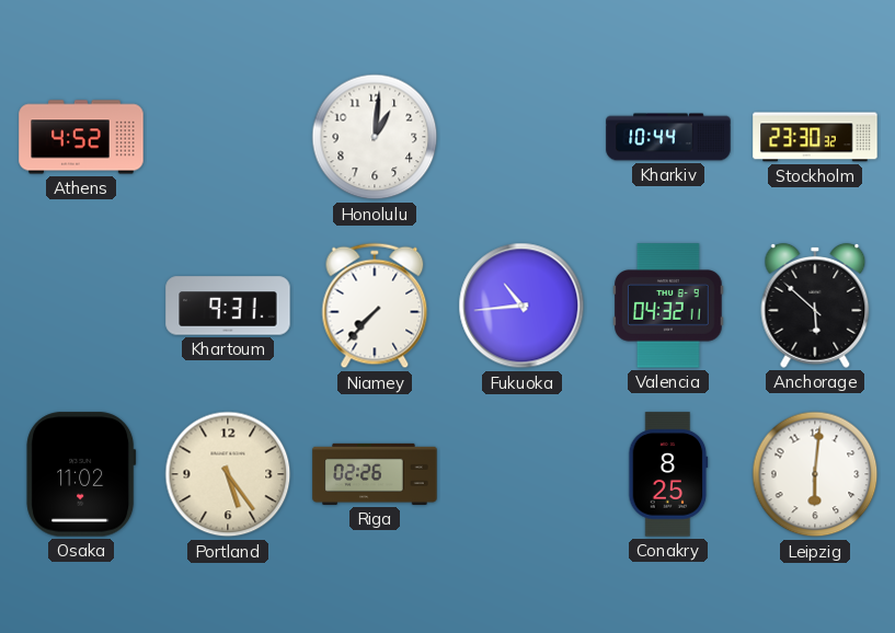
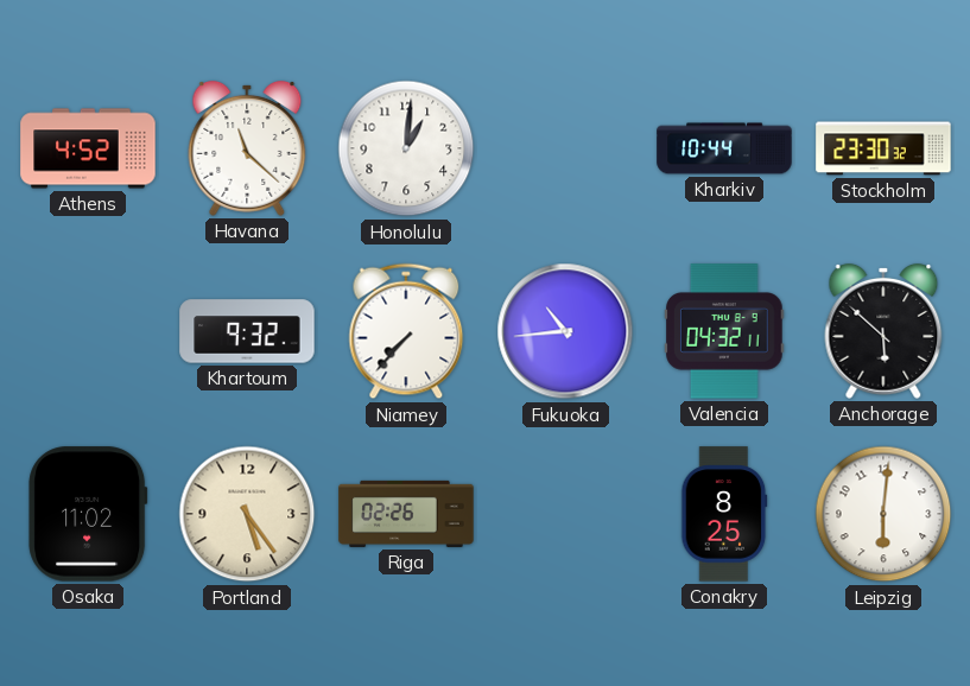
Havana: none -> 11:22
Khartoum: 9:31 -> 9:32
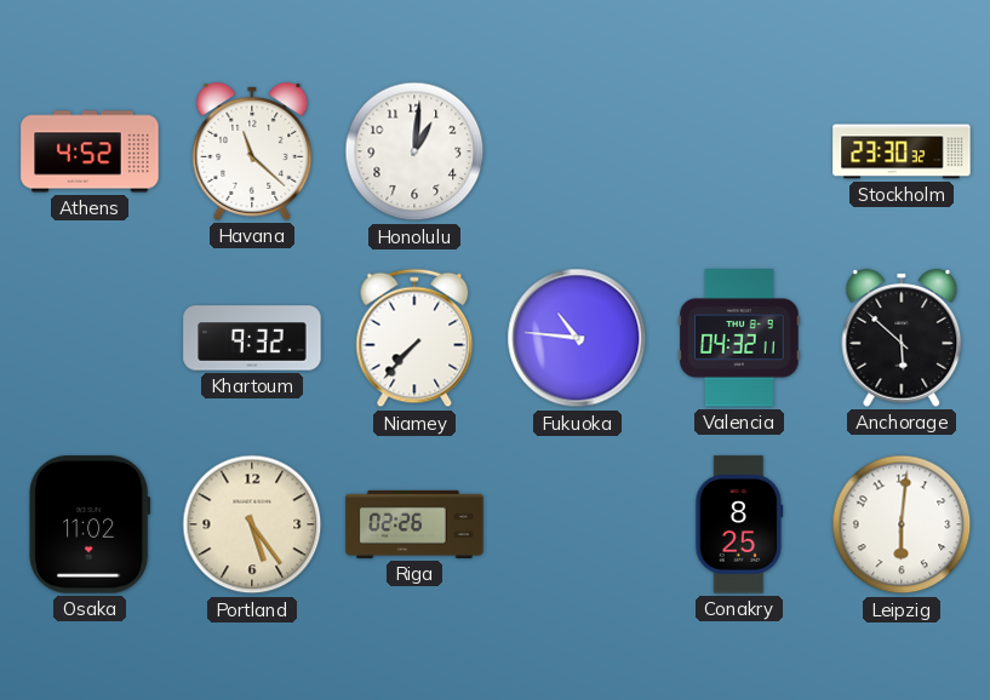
Kharkiv: 10:44 -> none
Fukuoka: 10:44 -> 10:46
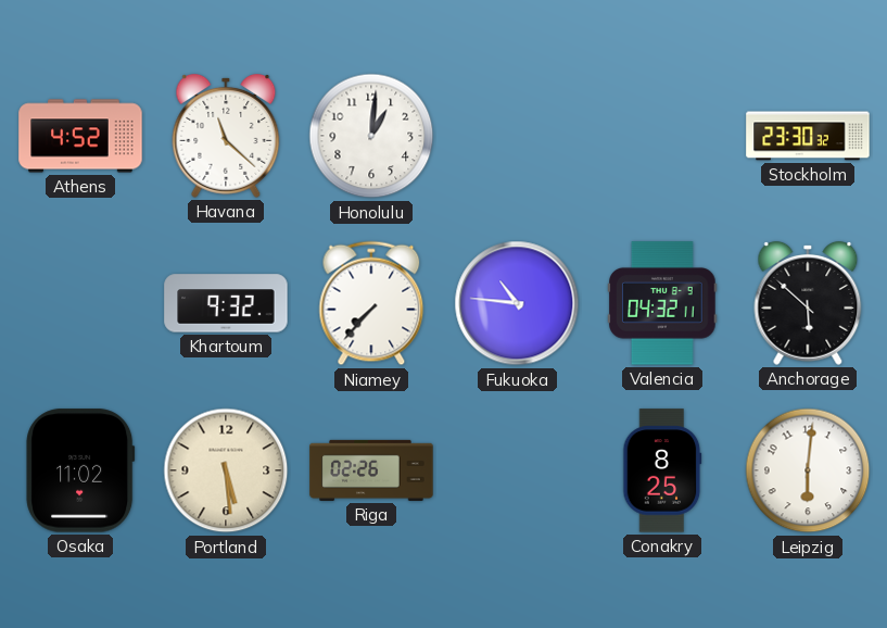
Portland: 5:24 -> 5:29
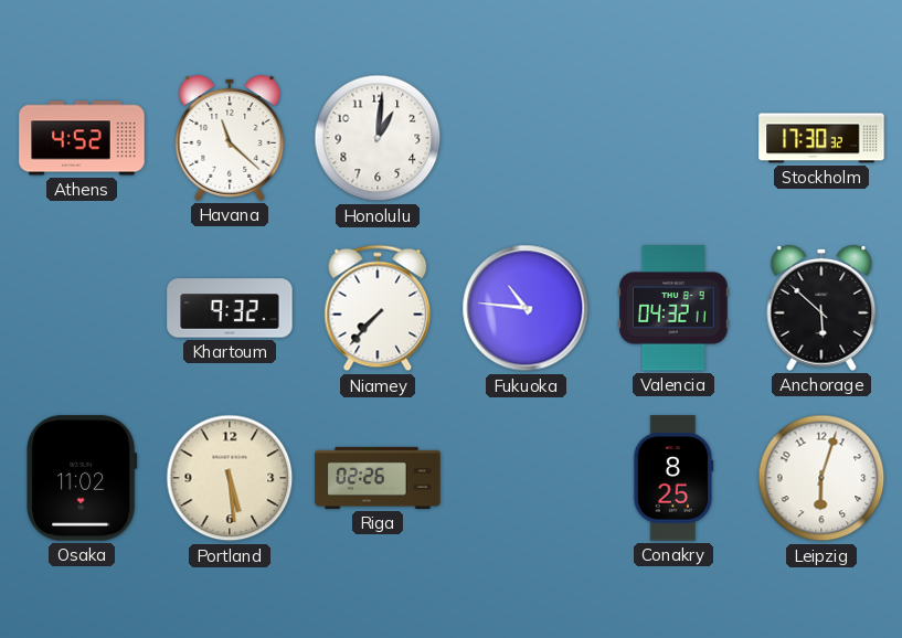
Stockholm: 23:30 -> 17:30
Leipzig: 6:01 -> 6:03
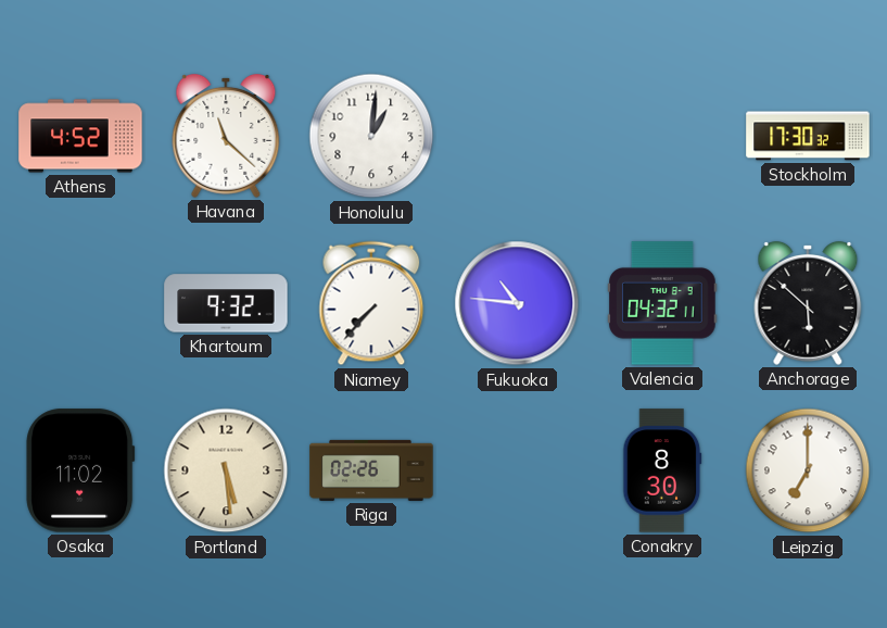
Conakry: 8:25 -> 8:30
Leipzig: 6:03 -> 7:00
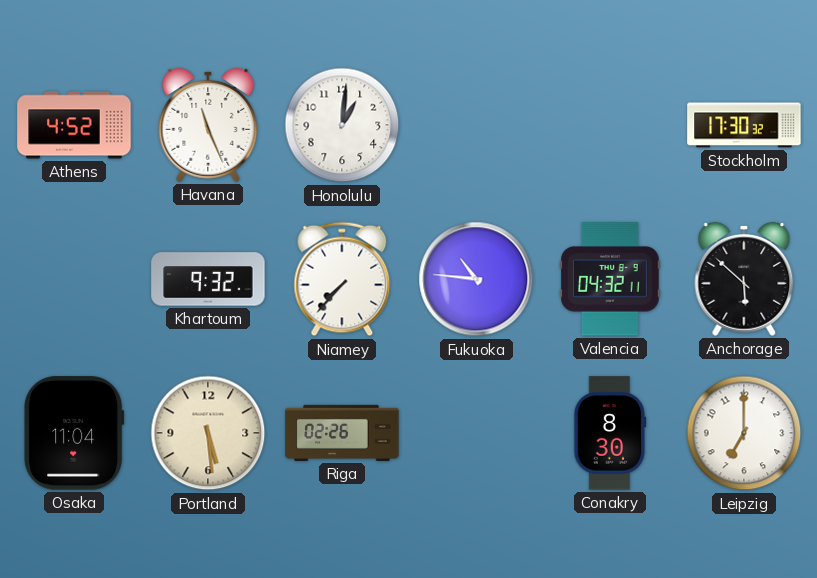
Havana: 11:22 -> 11:26
Osaka: 11:02 -> 11:04
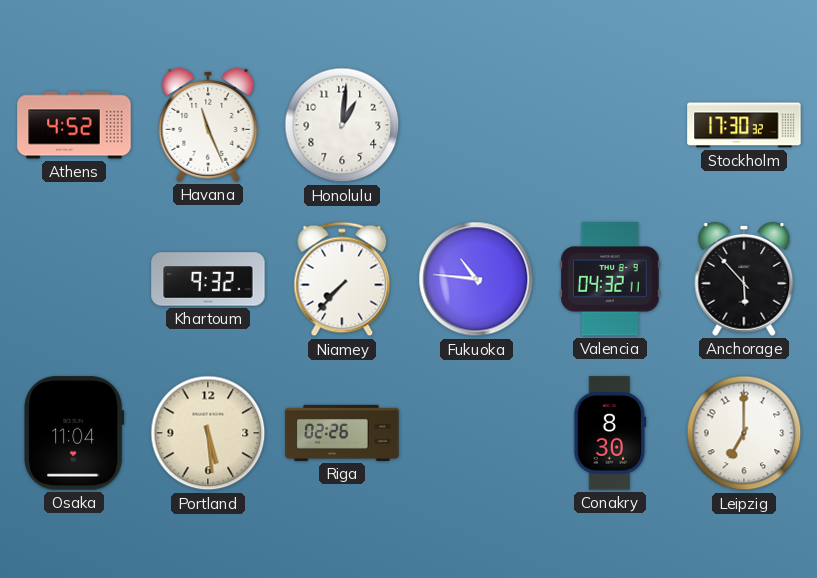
Anchorage: 5:52 -> 5:53
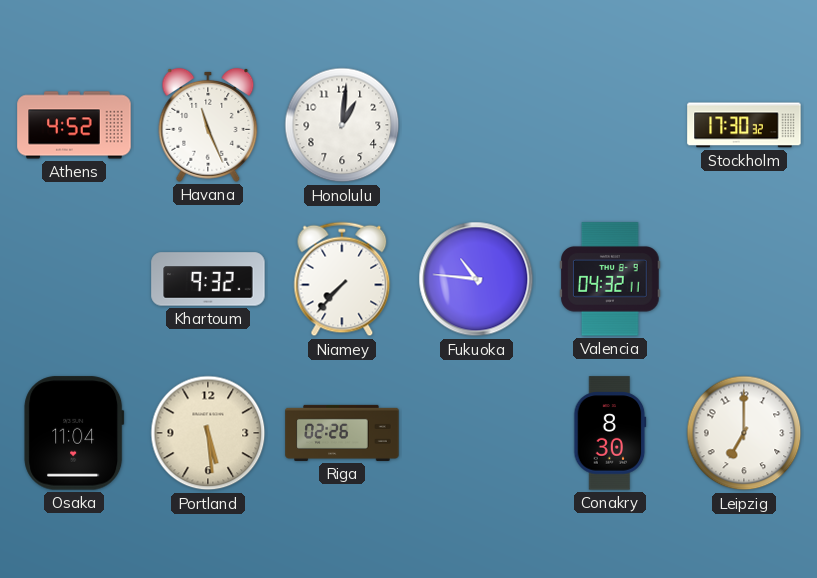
Anchorage: 5:53 -> none
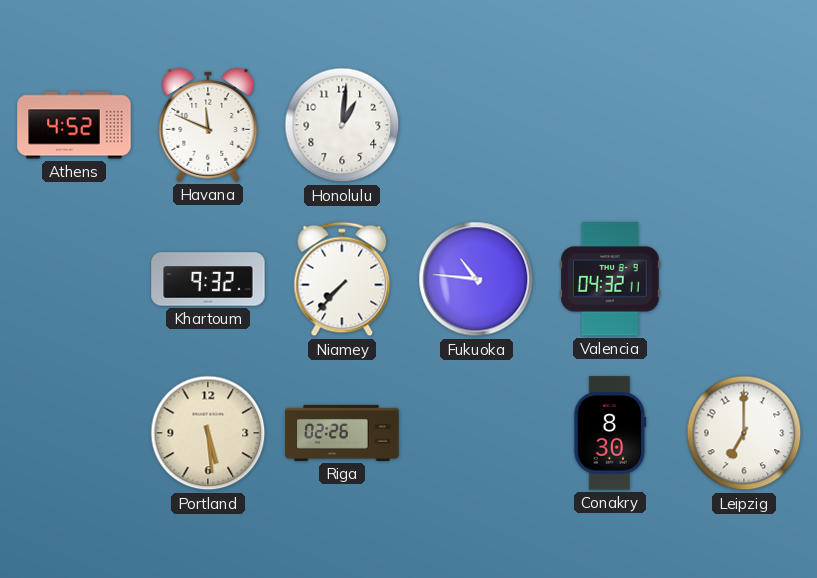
Havana: 11:26 -> 11:49
Stockholm: 17:30 -> none
Osaka: 11:04 -> none
